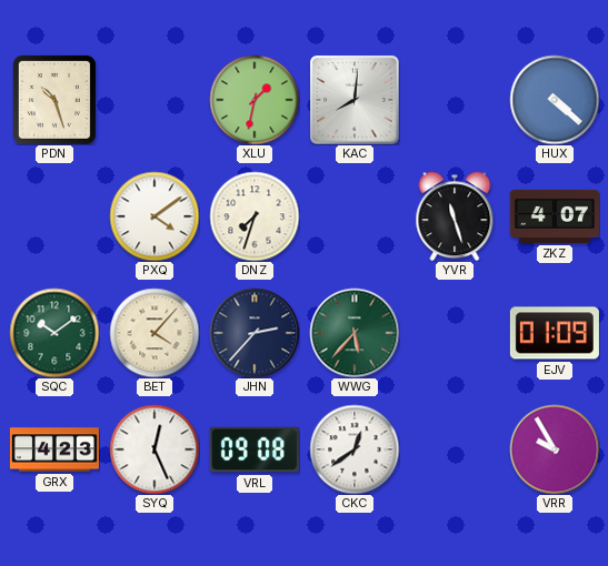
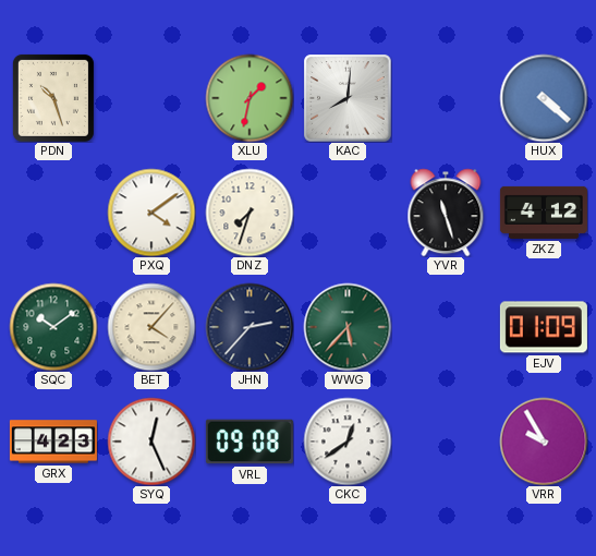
ZKZ: 4:07 -> 4:12
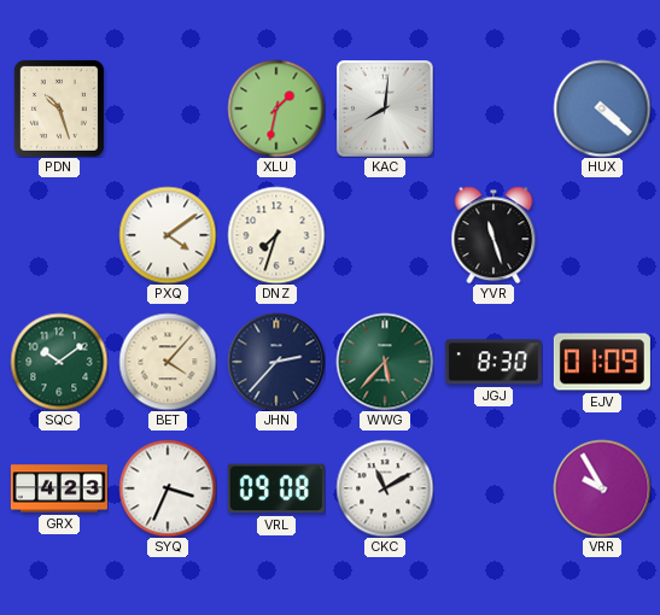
ZKZ: 4:12 -> none
JGJ: none -> 8:30
SYQ: 12:26 -> 3:34
CKC: 12:39 -> 11:10
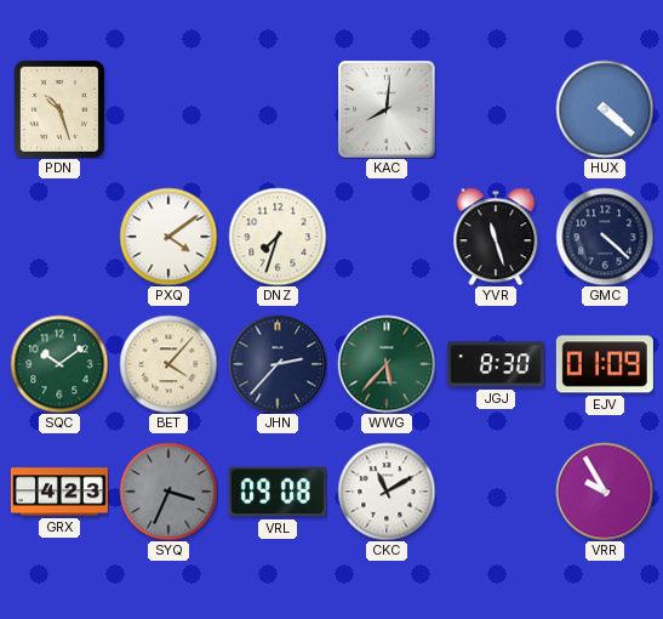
XLU: 1:32 -> none
GMC: none -> 4:22
SYQ dial: white -> grey
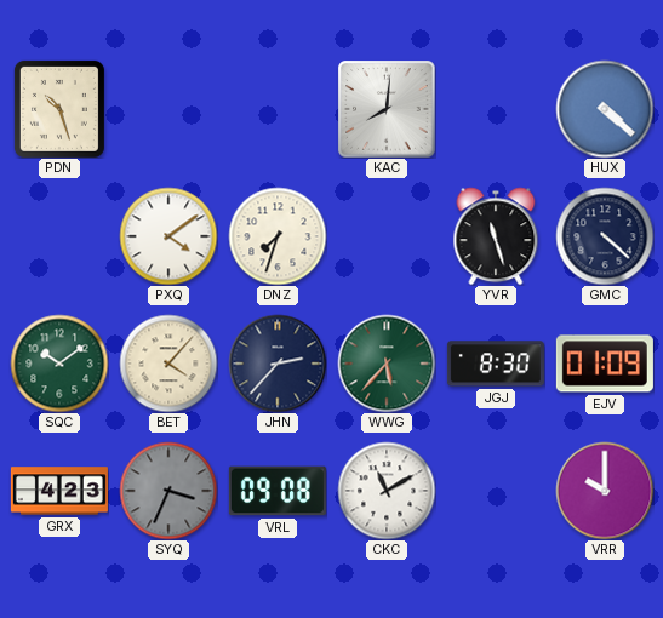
VRR: 9:55 -> 10:00
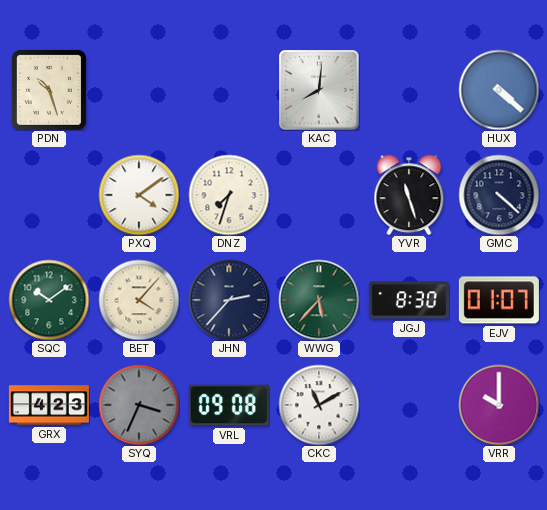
EJV: 01:09 -> 01:07
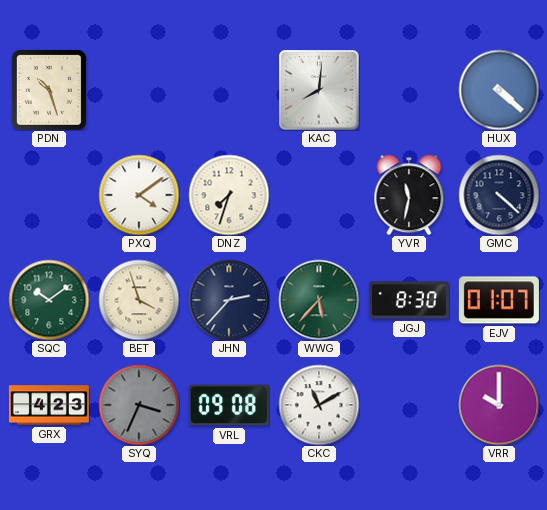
YVR: 11:27 -> 11:32
BET: 4:07 -> 3:57
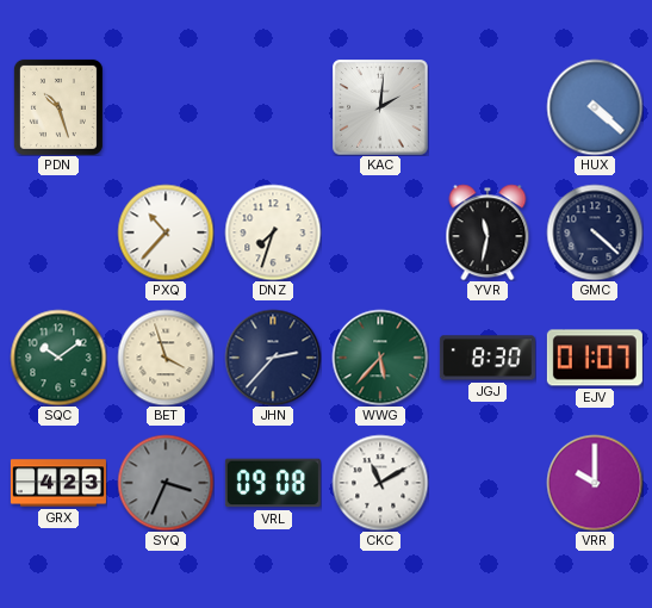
KAC: 8:01 -> 2:01
PXQ: 4:09 -> 10:37
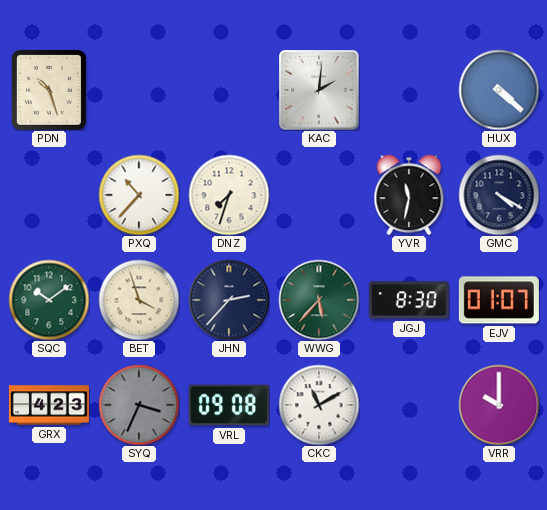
GMC: 4:22 -> 4:20
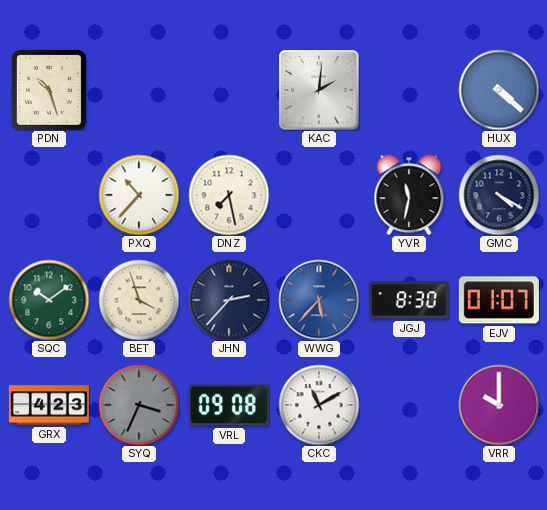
DNZ: 7:33 -> 7:28
WWG dial: green -> blue
